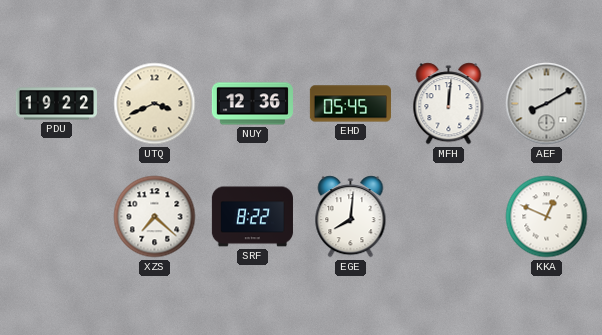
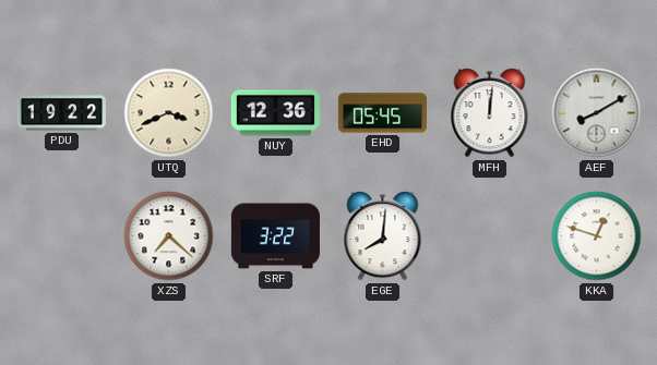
SRF: 8:22 -> 3:22
KKA: 12:49 -> 12:48
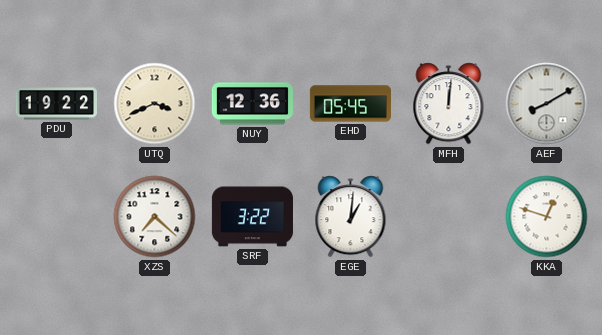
EGE: 8:01 -> 1:01
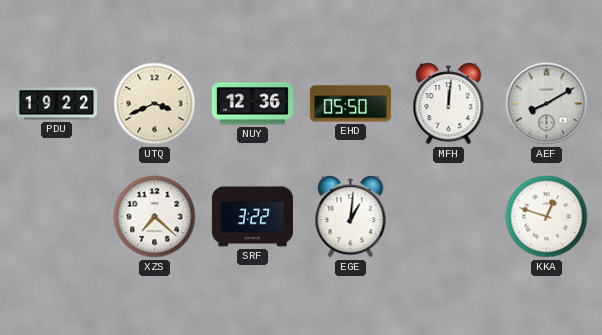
EHD: 05:45 -> 05:50
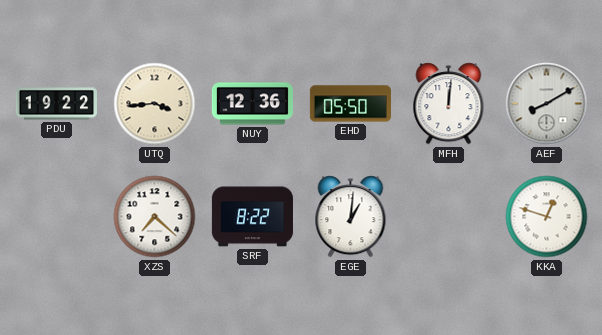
UTQ: 3:41 -> 3:44
SRF: 3:22 -> 8:22
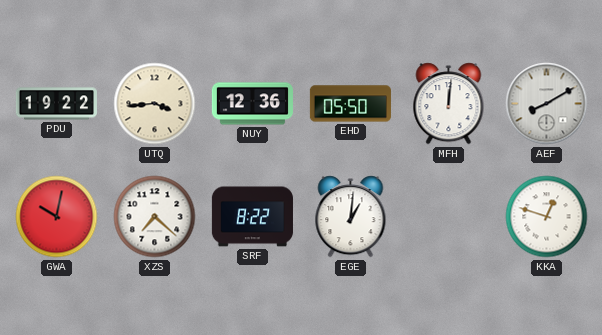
GWA: none -> 10:02
